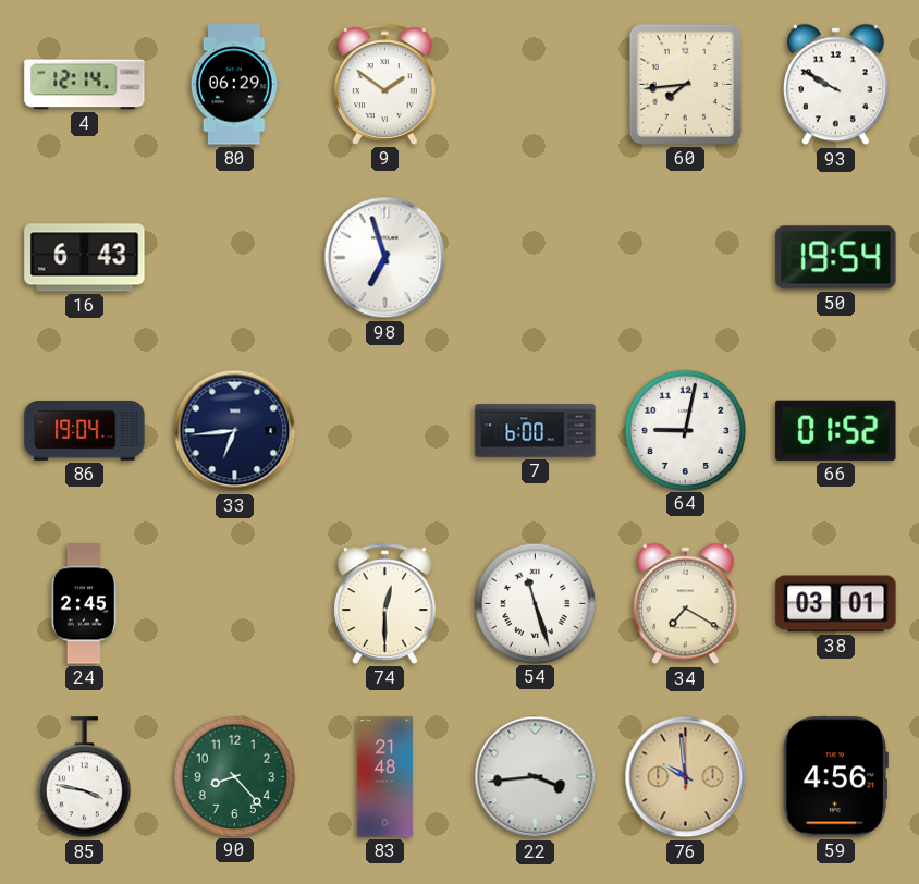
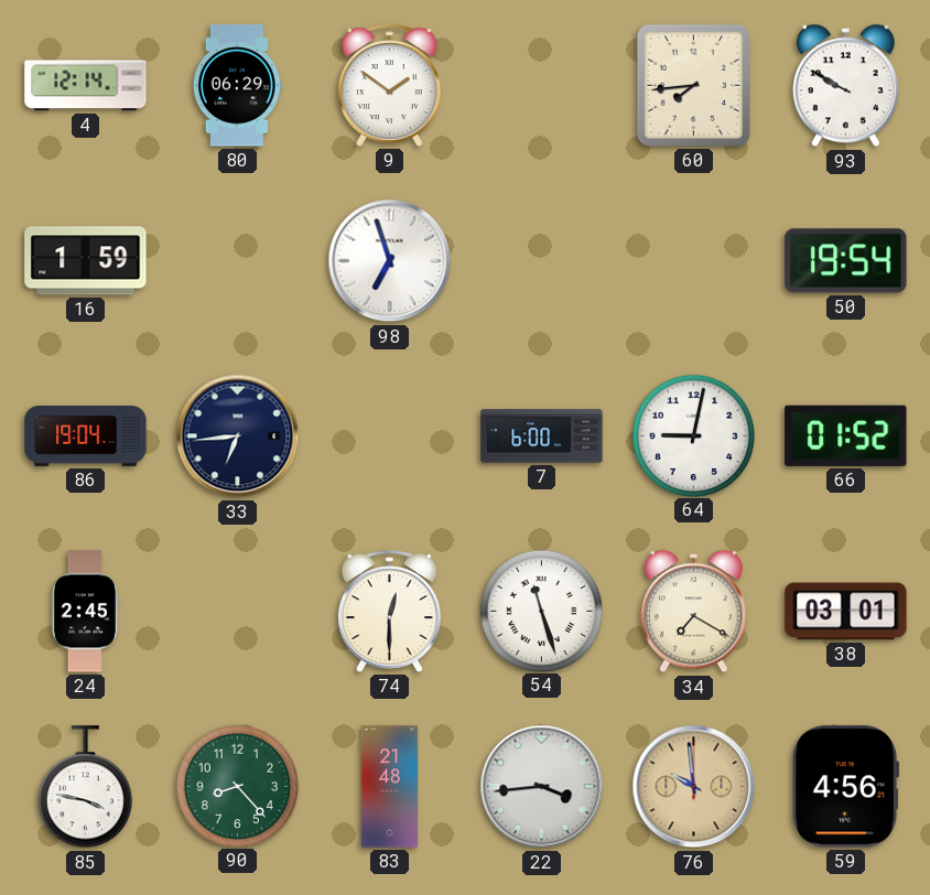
16: 6:43 -> 1:59
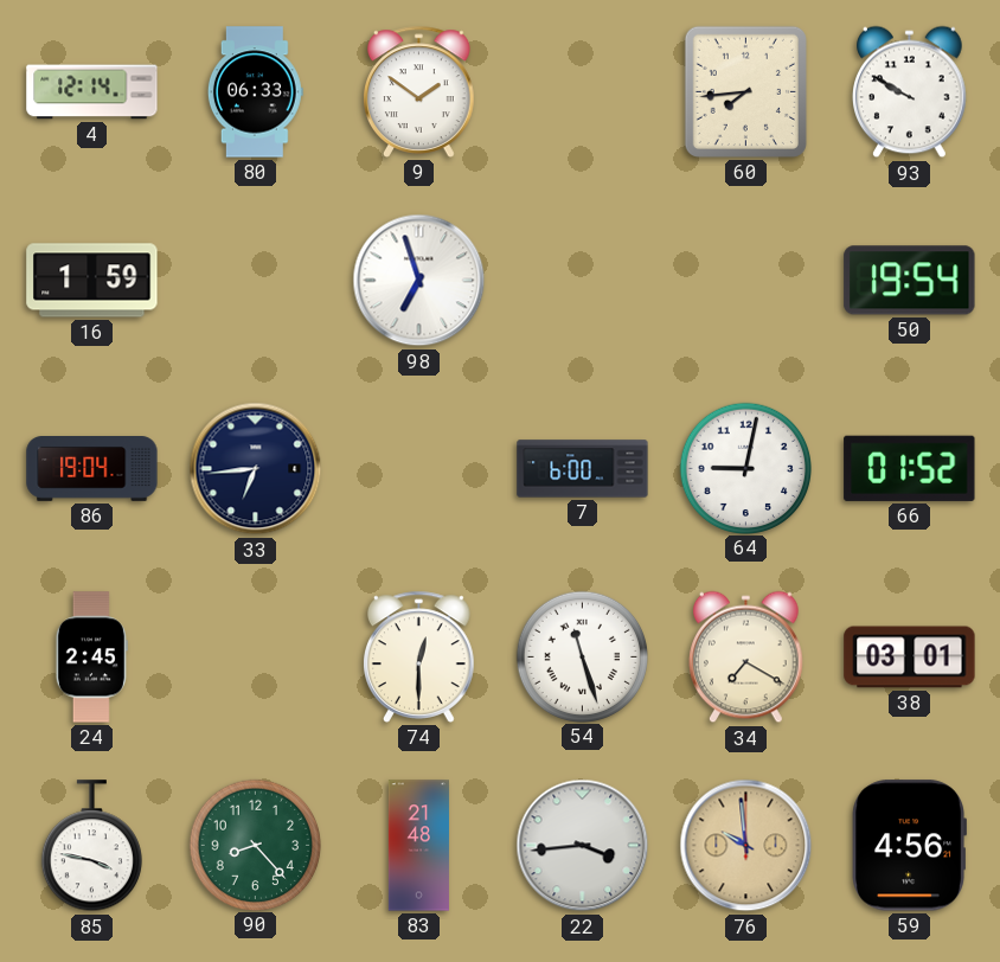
80: 06:29 -> 06:33
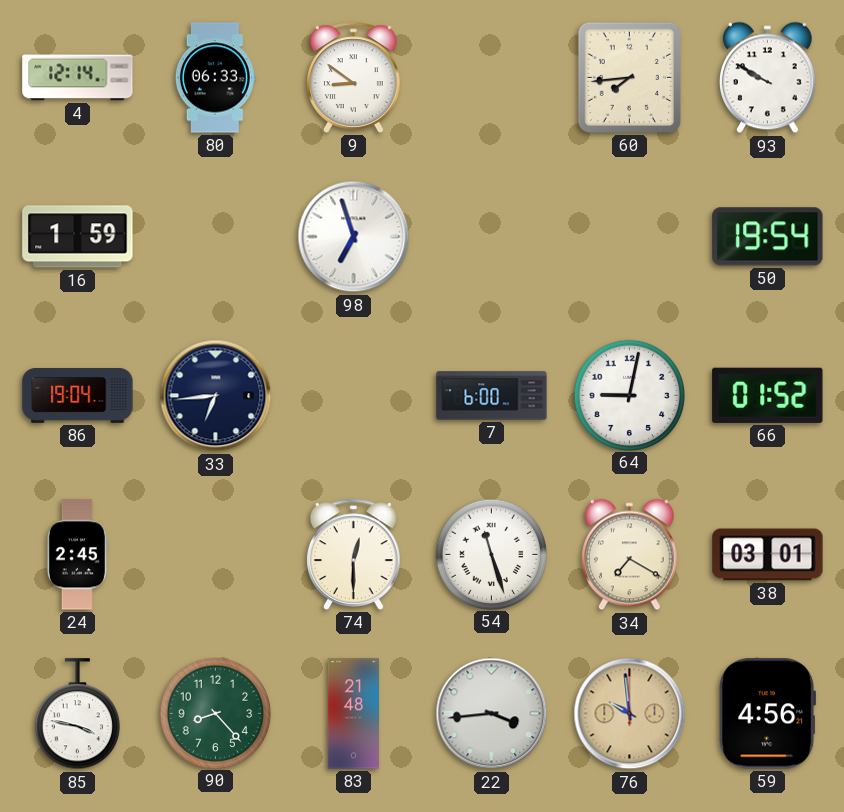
9: 1:51 -> 8:51
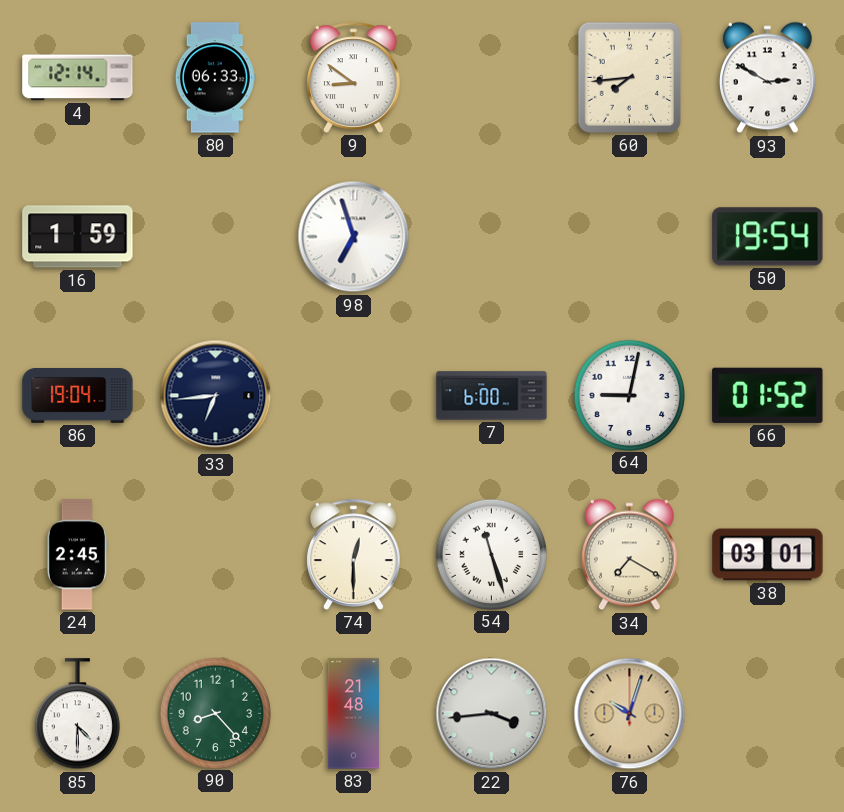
93: 9:50 -> 2:50
85: 3:47 -> 4:30
76: 9:59 -> 10:03
59: 4:56 -> none
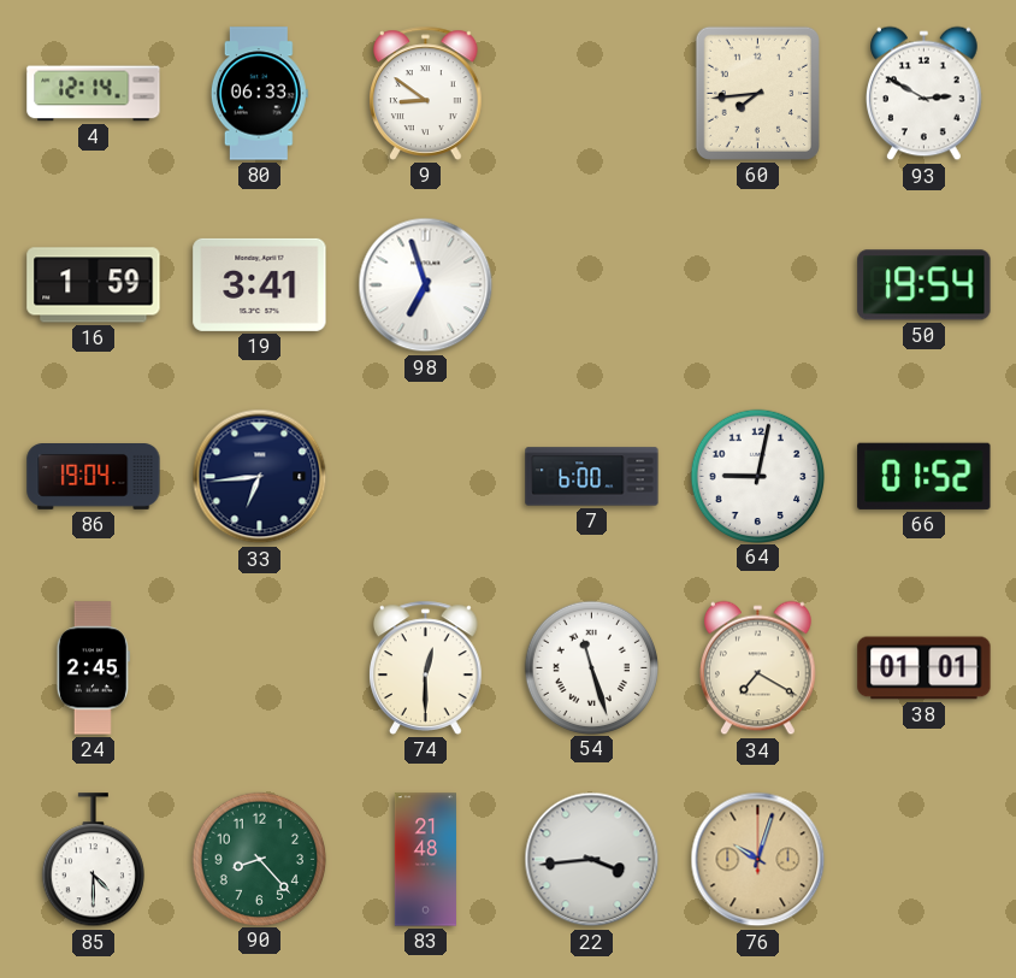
19: none -> 3:41
38: 03:01 -> 01:01
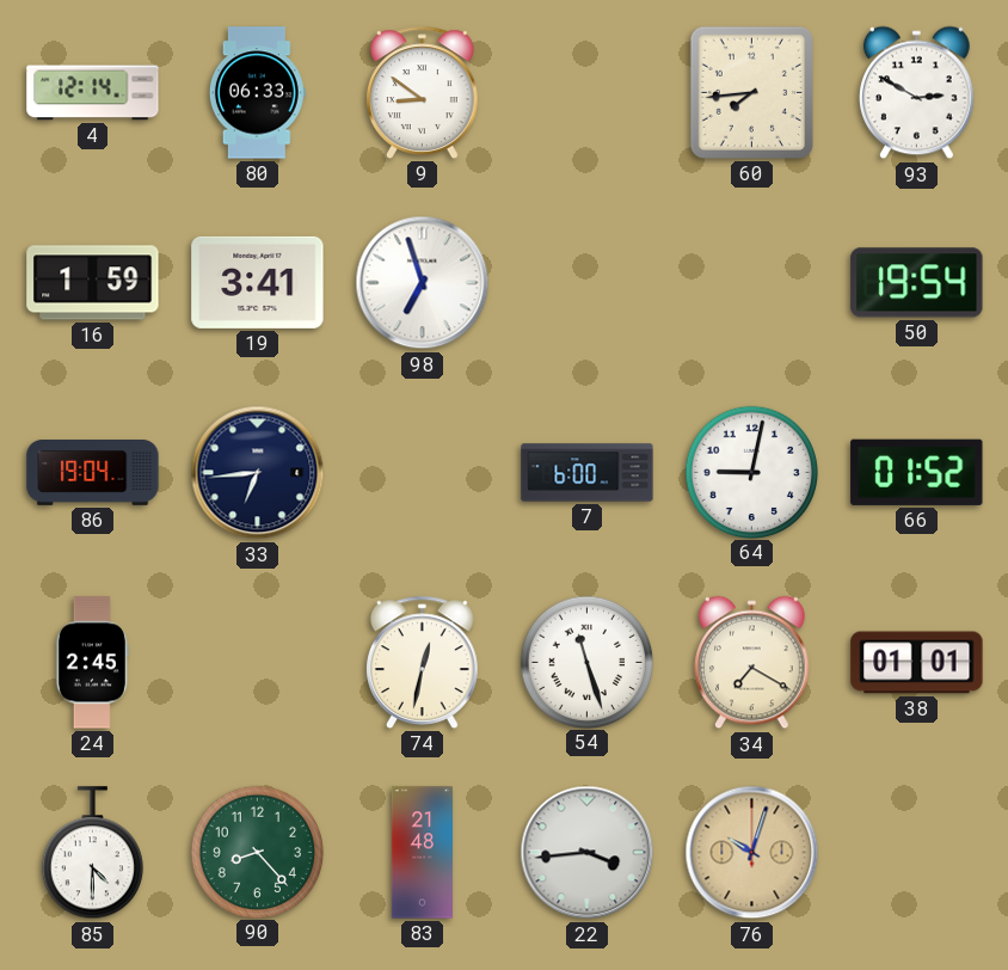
74: 12:30 -> 12:32
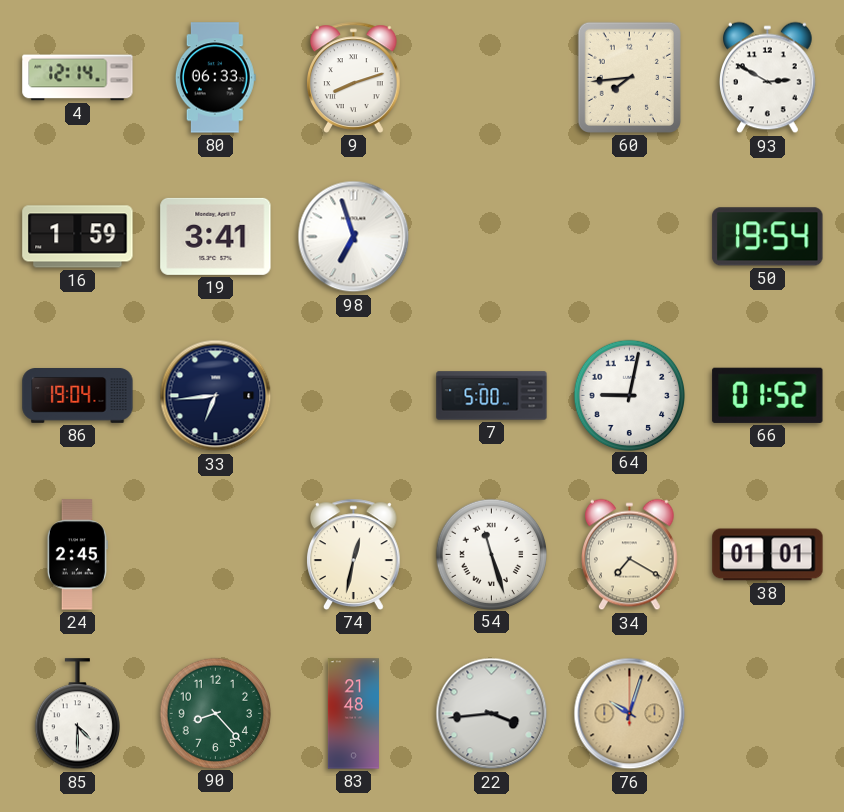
9: 8:51 -> 8:12
7: 6:00 -> 5:00
